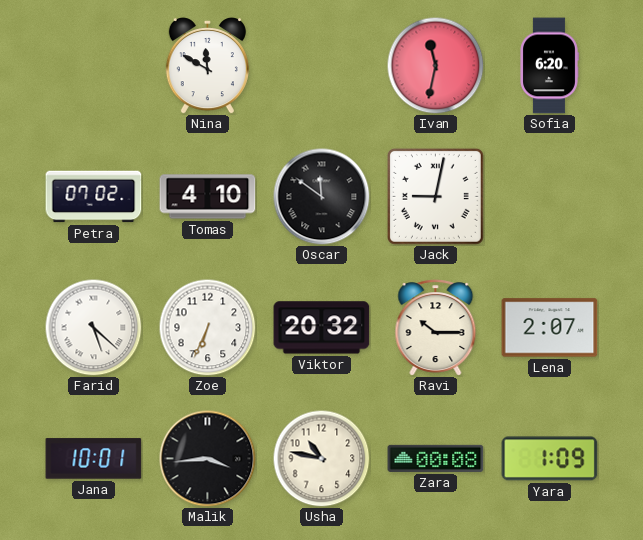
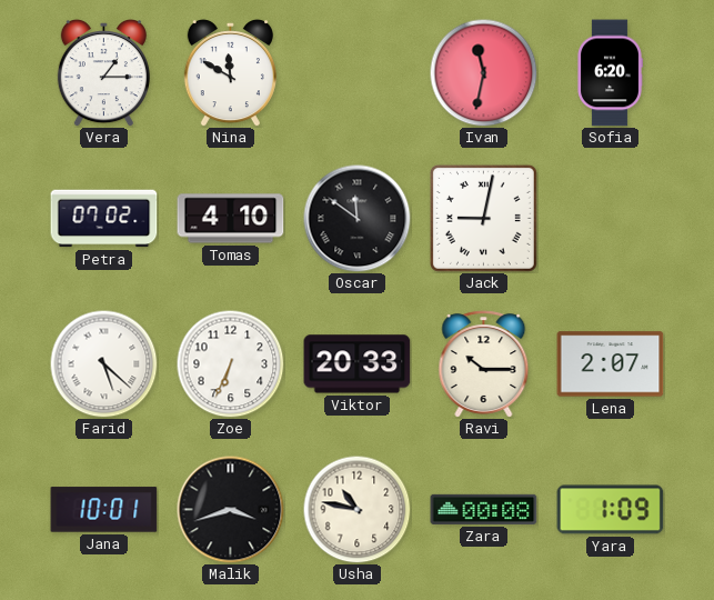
Vera: none -> 1:15
Viktor: 20:32 -> 20:33
Malik: 3:44 -> 3:42
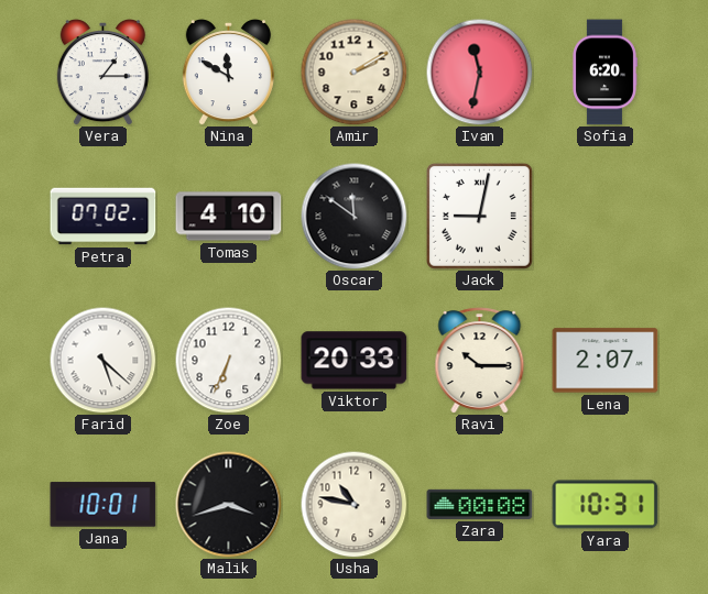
Amir: none -> 2:10
Yara: 1:09 -> 10:31
